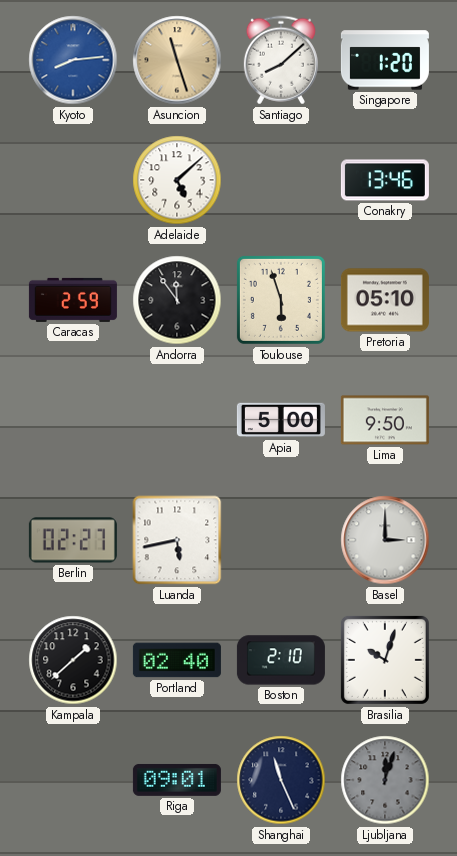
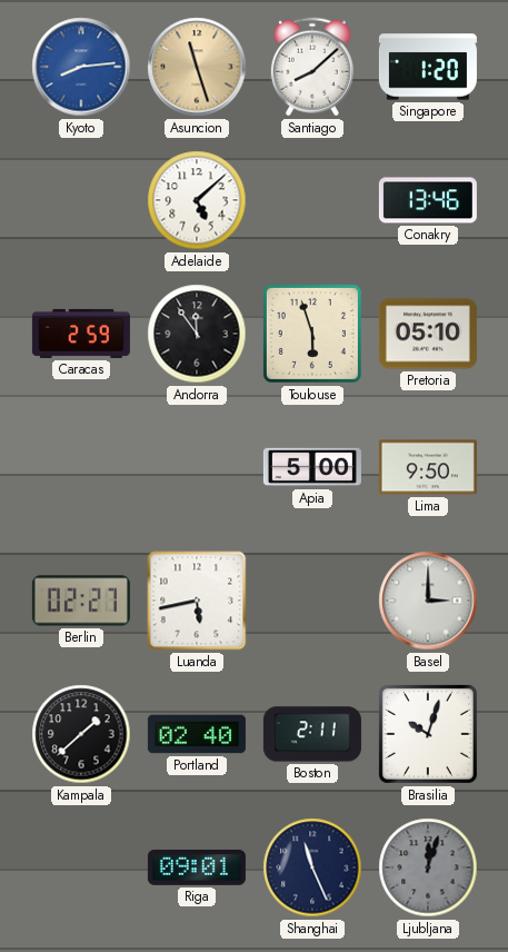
Boston: 2:10 -> 2:11
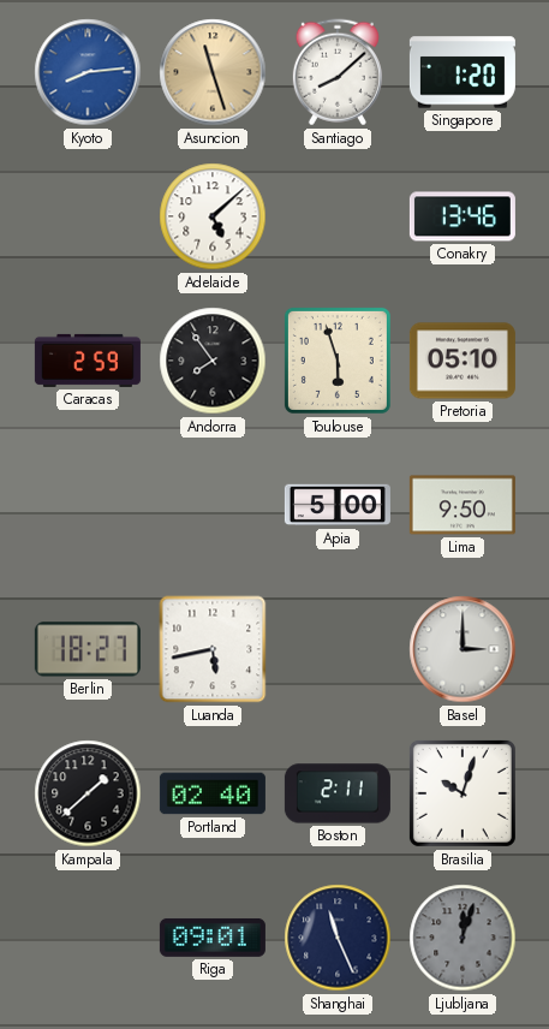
Andorra: 11:54 -> 7:54
Berlin: 02:27 -> 18:27
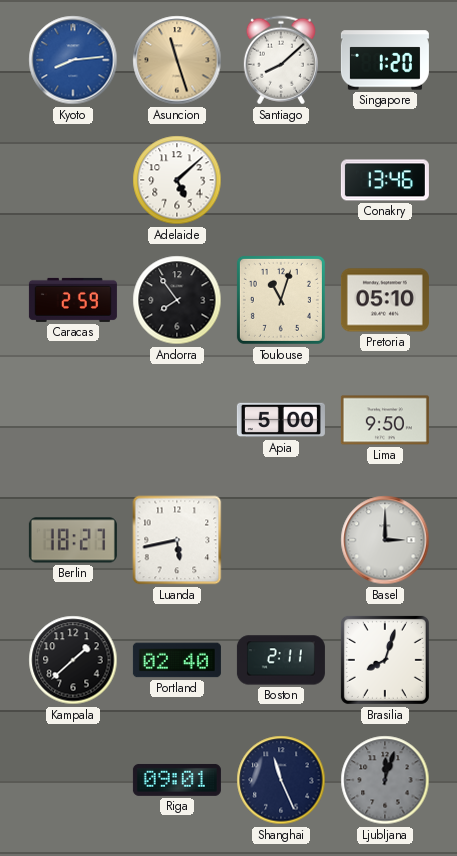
Toulouse: 5:57 -> 11:03
Brasilia: 10:03 -> 8:03
